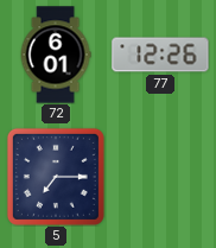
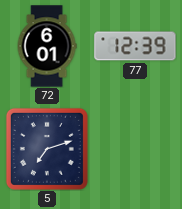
77: 12:26 -> 12:39
5: 7:15 -> 7:12
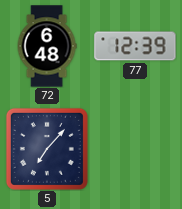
72: 6:01 -> 6:48
5: 7:12 -> 7:07
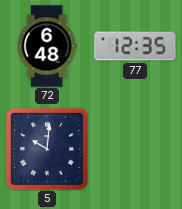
77: 12:39 -> 12:35
5: 7:07 -> 10:01
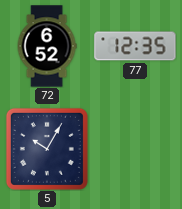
72: 6:48 -> 6:52
5: 10:01 -> 10:05
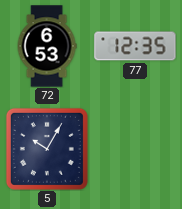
72: 6:52 -> 6:53
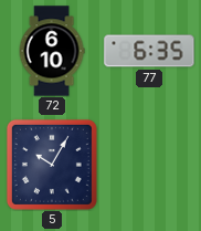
72: 6:53 -> 6:10
77: 12:35 -> 6:35
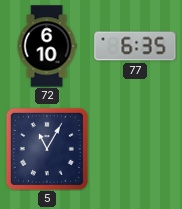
5: 10:05 -> 11:05
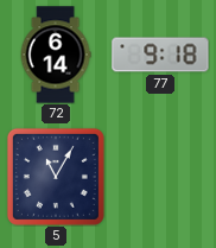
72: 6:10 -> 6:14
77: 6:35 -> 9:18
